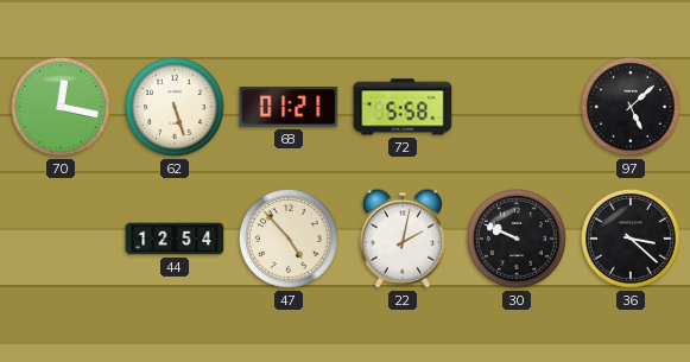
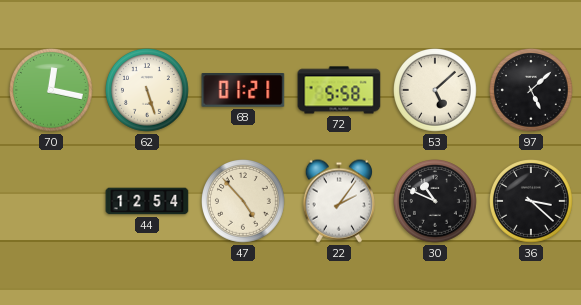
53: none -> 5:08
22: 2:02 -> 2:06
30: 9:49 -> 10:49
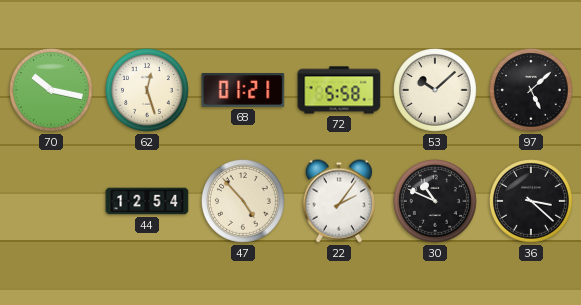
70: 12:17 -> 10:17
62: 5:27 -> 12:27
53: 5:08 -> 10:08
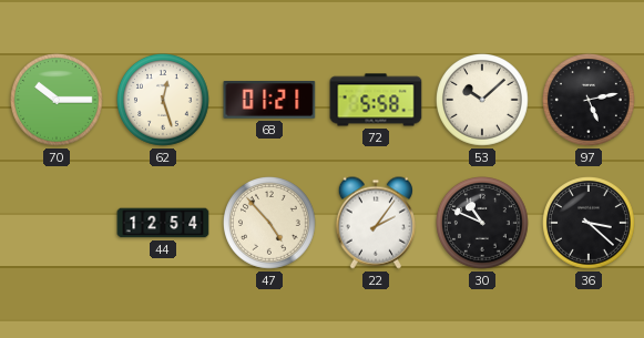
70: 10:17 -> 10:15
97: 5:08 -> 5:13
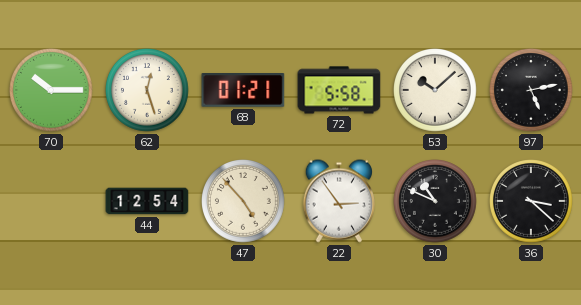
22: 2:06 -> 2:54
